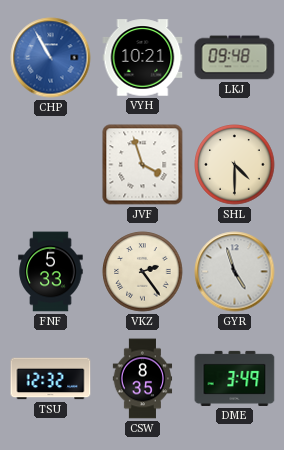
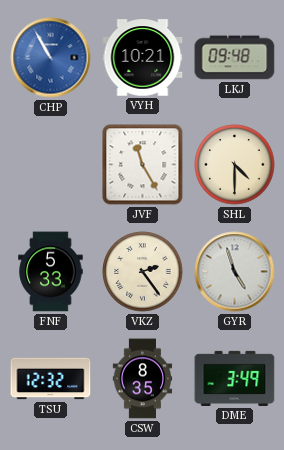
JVF: 3:57 -> 11:25
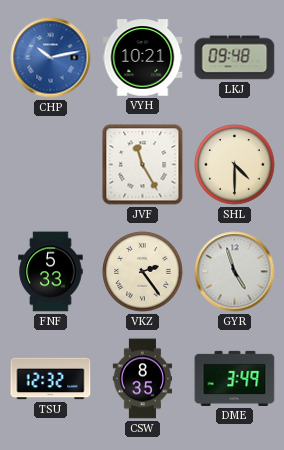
CHP: 10:55 -> 10:13
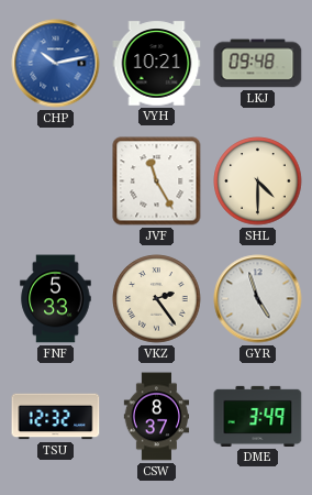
CSW: 8:35 -> 8:37
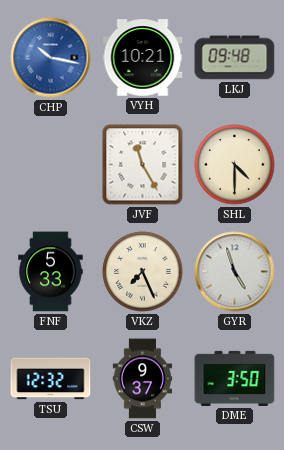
CHP: 10:13 -> 10:17
VKZ: 2:24 -> 7:26
CSW: 8:37 -> 9:37
DME: 3:49 -> 3:50
